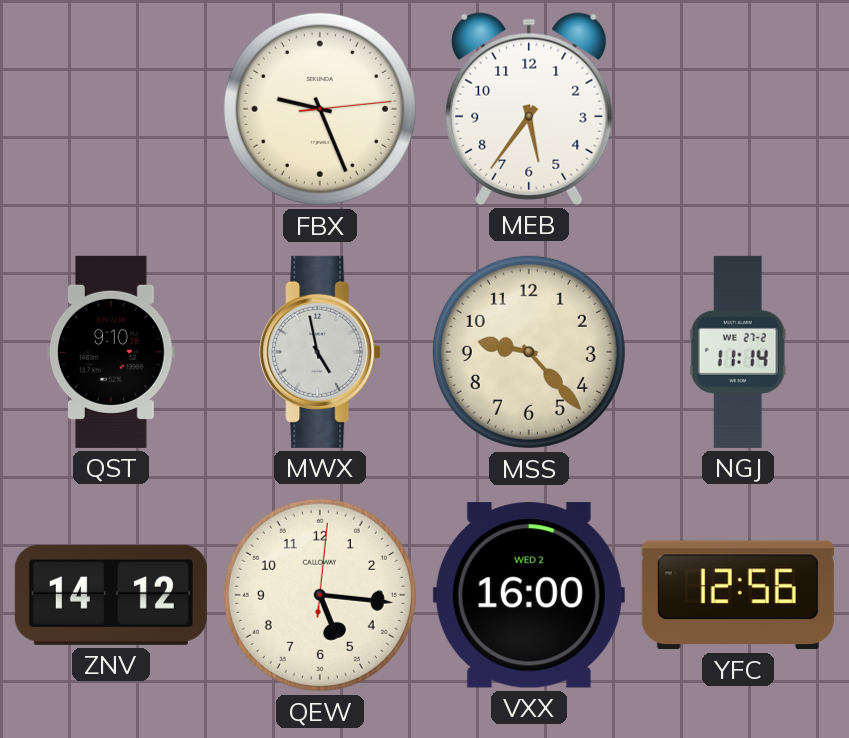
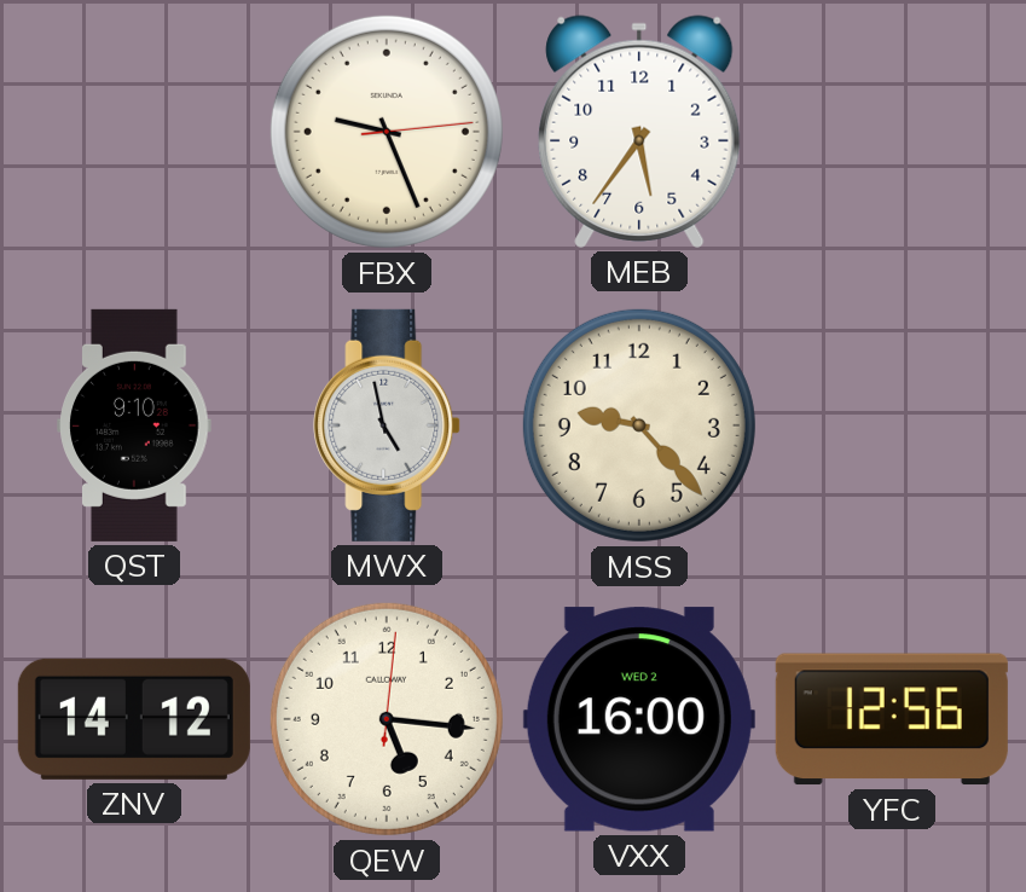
NGJ: 11:14 -> none
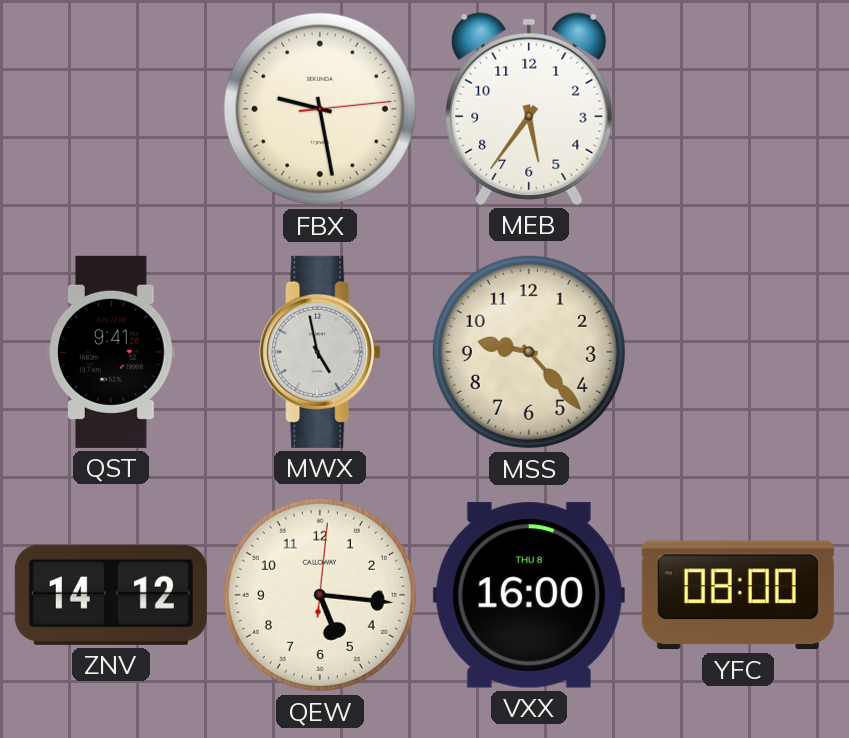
FBX: 9:26 -> 9:28
QST: 9:10 -> 9:41
VXX date: WED 2 -> THU 8
YFC: 12:56 -> 08:00
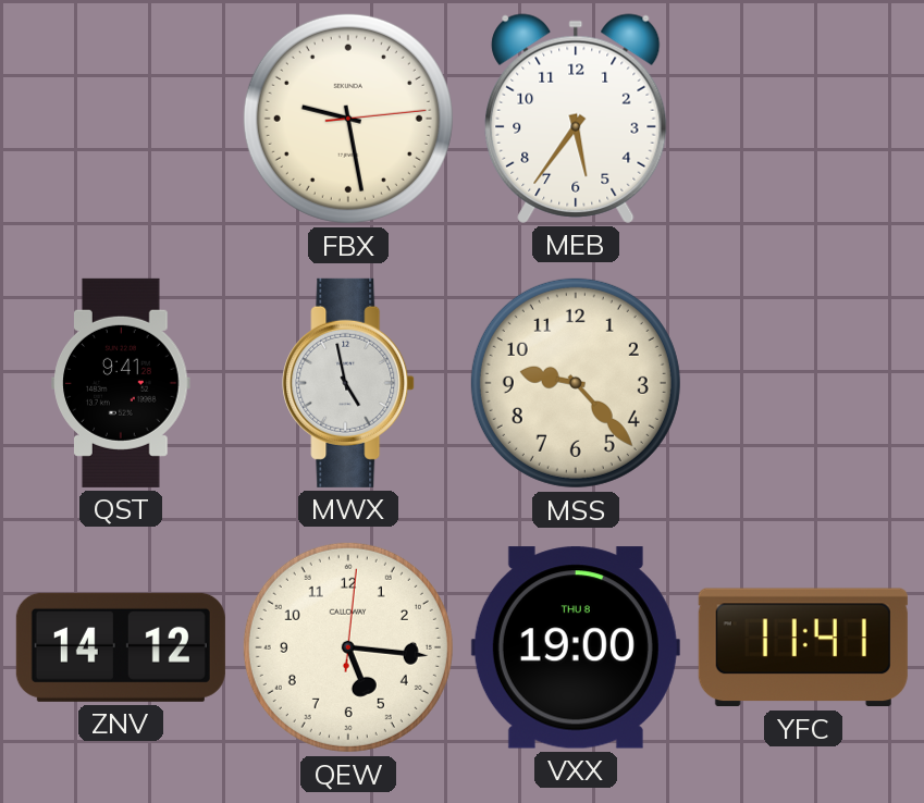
VXX: 16:00 -> 19:00
YFC: 08:00 -> 11:41
